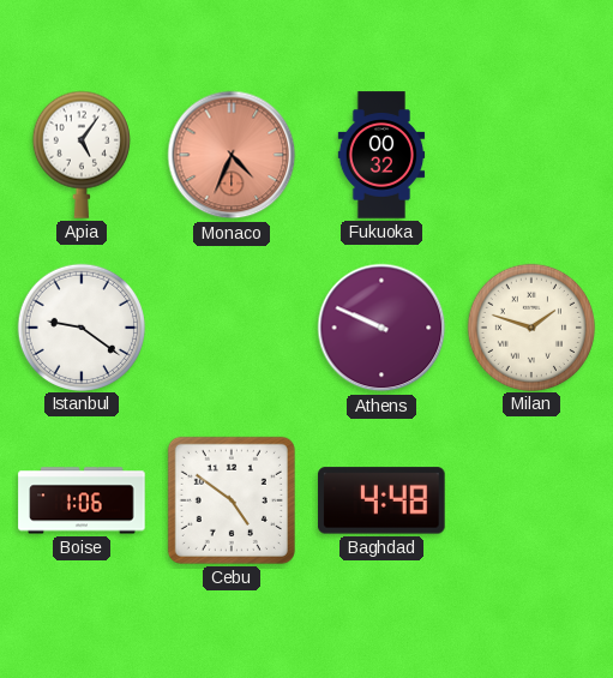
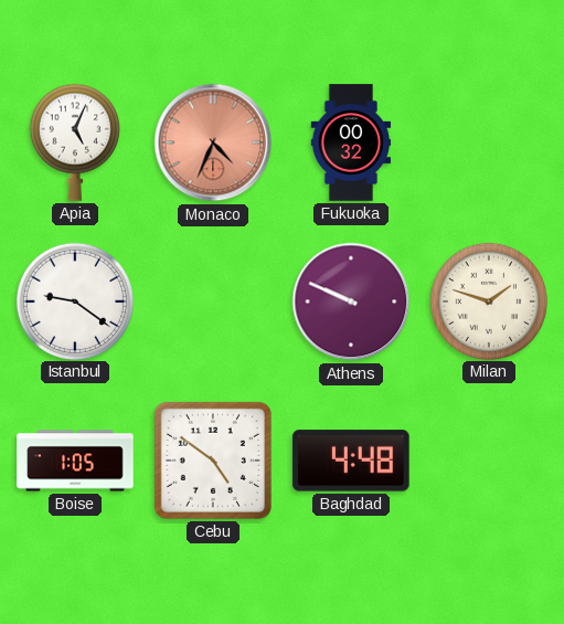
Apia: 5:06 -> 5:04
Boise: 1:06 -> 1:05
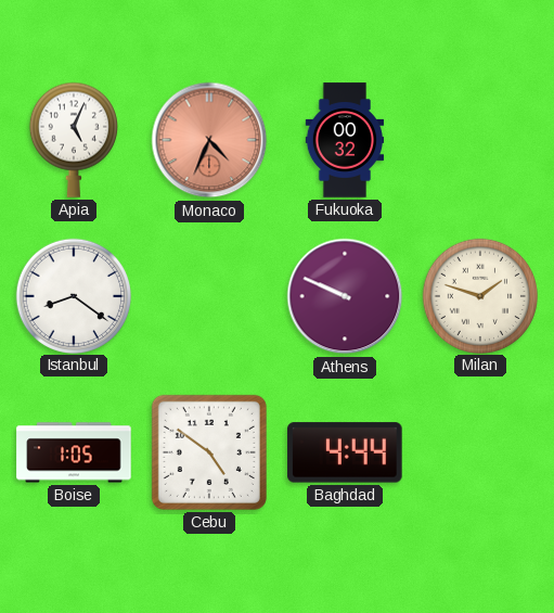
Istanbul: 9:21 -> 8:21
Baghdad: 4:48 -> 4:44
